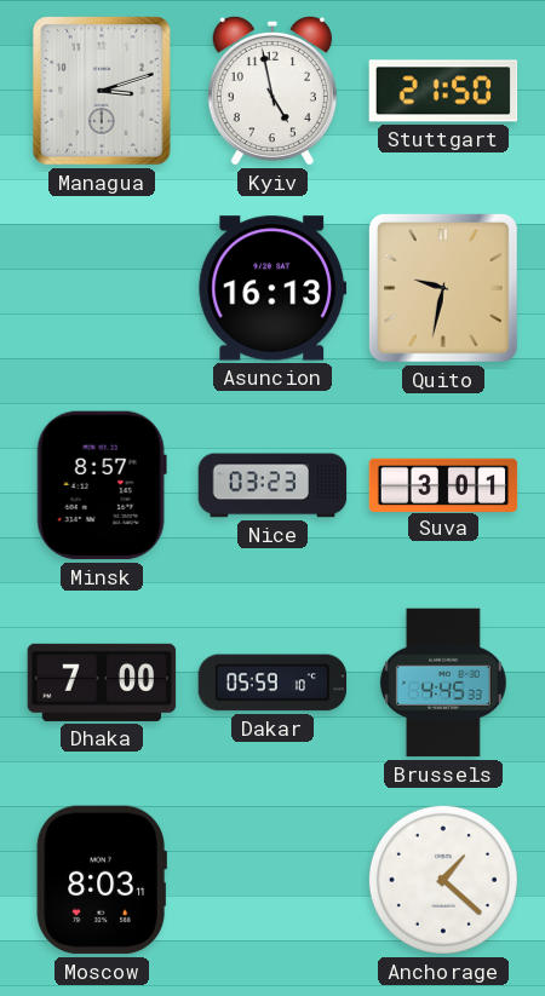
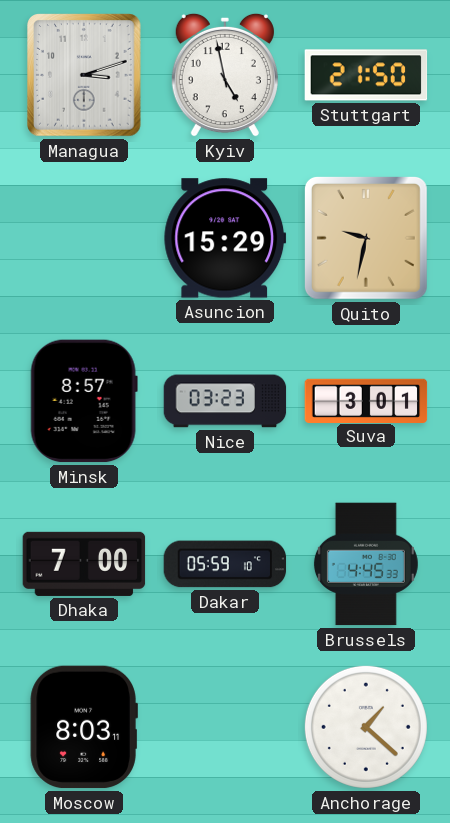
Asuncion: 16:13 -> 15:29
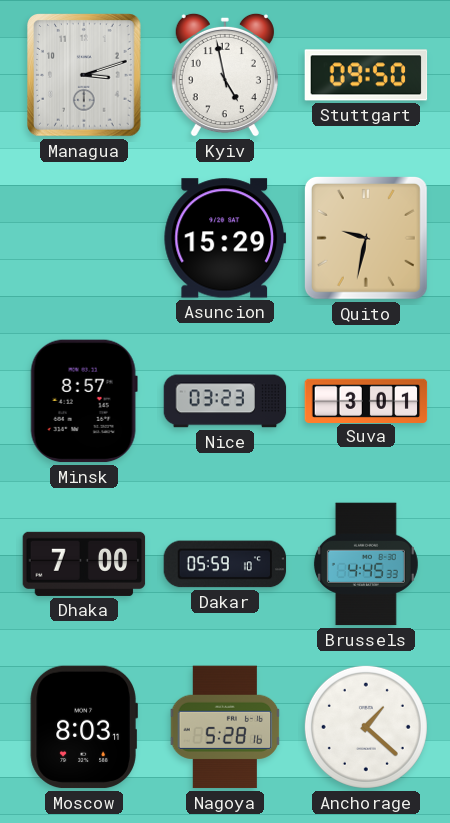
Stuttgart: 21:50 -> 09:50
Nagoya: none -> 5:28
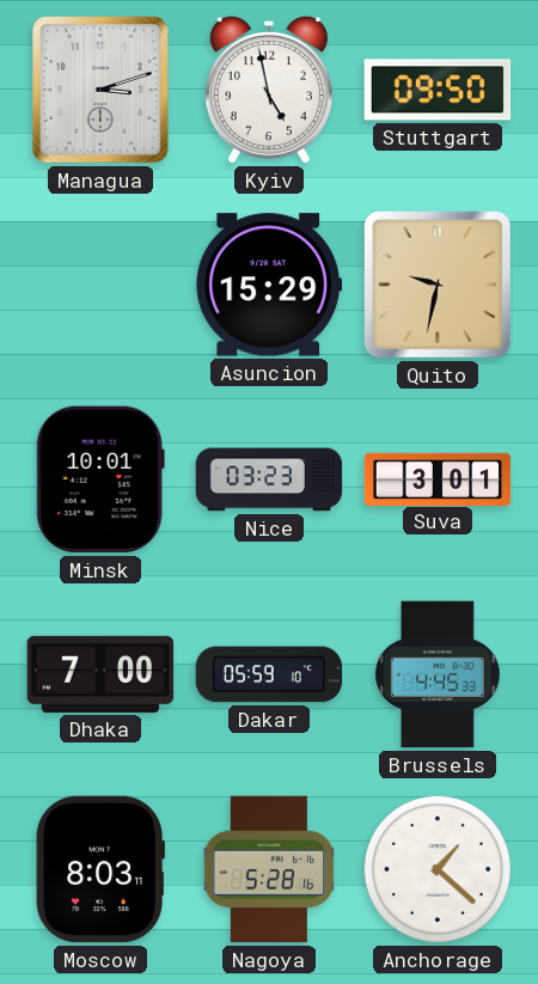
Minsk: 8:57 -> 10:01
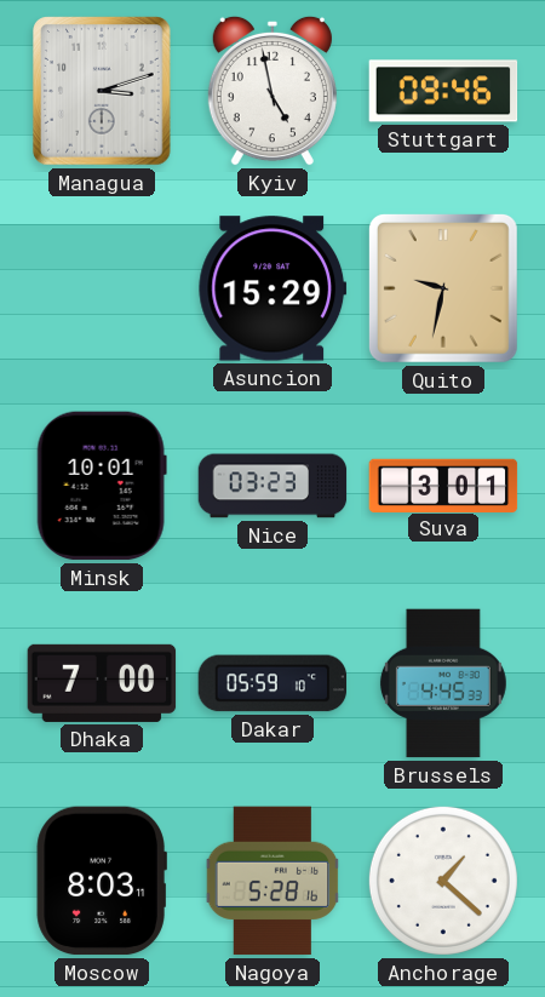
Stuttgart: 09:50 -> 09:46
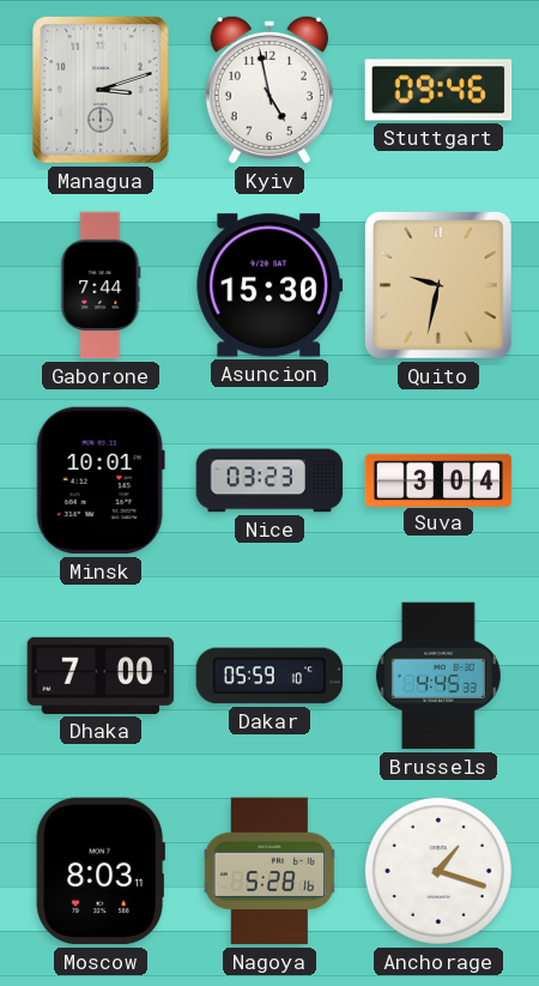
Gaborone: none -> 7:44
Asuncion: 15:29 -> 15:30
Suva: 3:01 -> 3:04
Anchorage: 1:22 -> 1:18
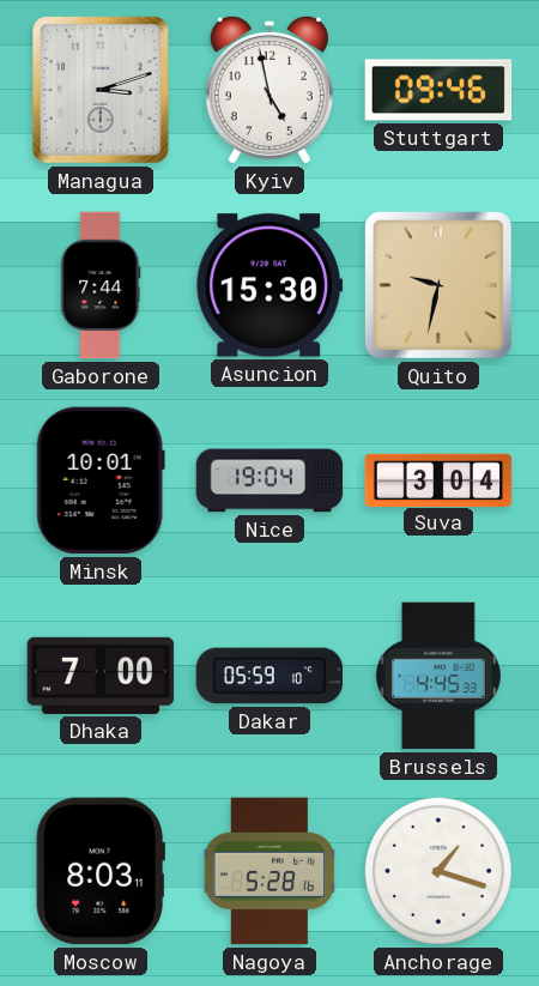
Nice: 03:23 -> 19:04
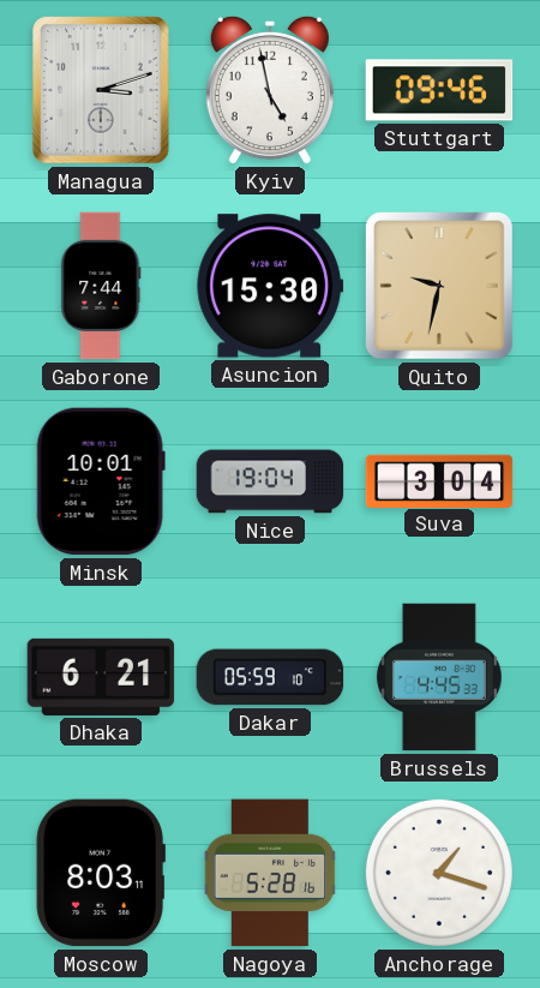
Dhaka: 7:00 -> 6:21
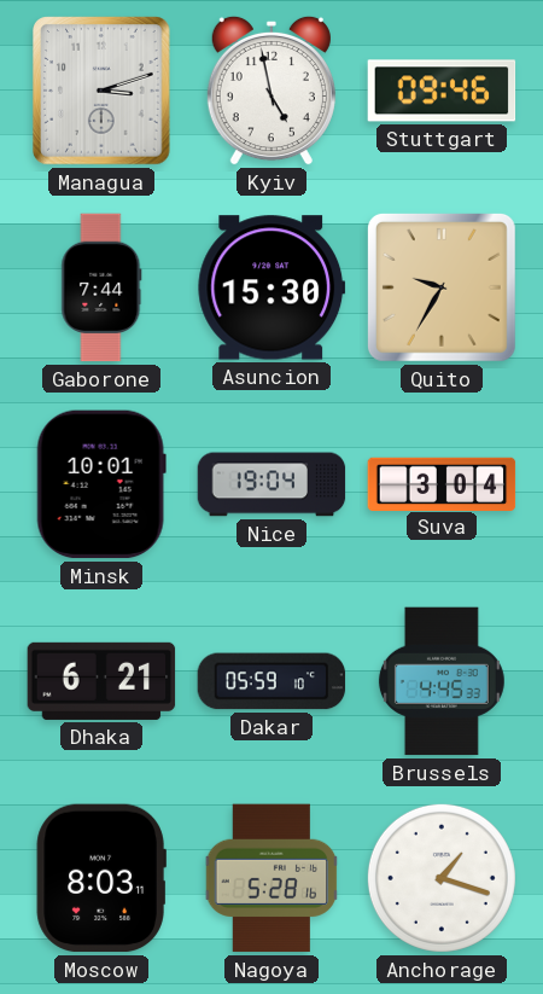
Quito: 9:32 -> 9:35
